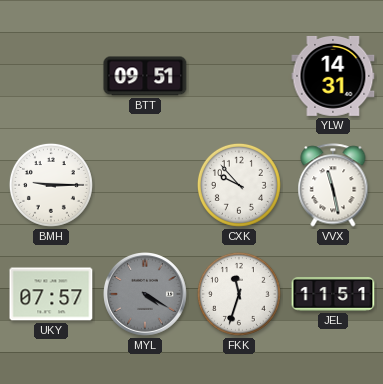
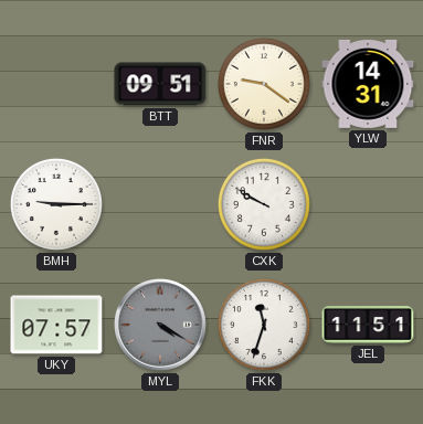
FNR: none -> 9:21
CXK: 9:53 -> 9:50
VVX: 11:28 -> none
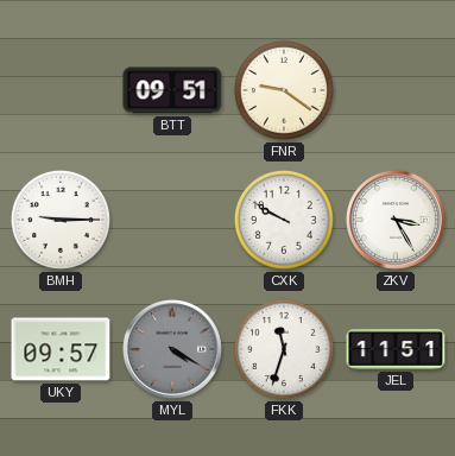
YLW: 14:31 -> none
ZKV: none -> 3:25
UKY: 07:57 -> 09:57
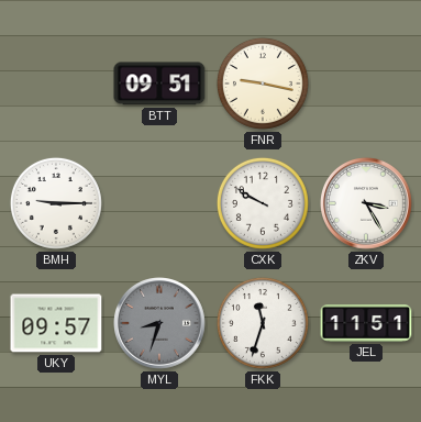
FNR: 9:21 -> 9:17
MYL: 4:20 -> 8:33
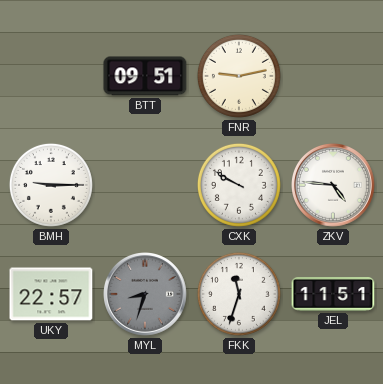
FNR: 9:17 -> 9:13
ZKV: 3:25 -> 4:46
UKY: 09:57 -> 22:57
